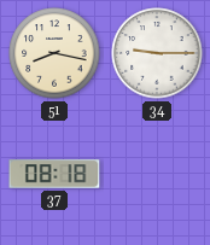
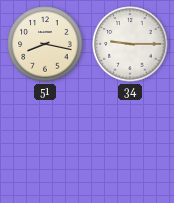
37: 08:18 -> none
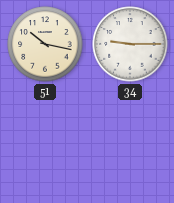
51: 8:17 -> 10:17
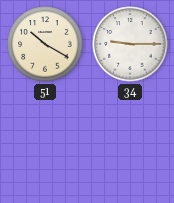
51: 10:17 -> 10:20
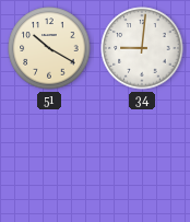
34: 9:15 -> 9:01
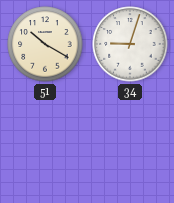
34: 9:01 -> 9:03
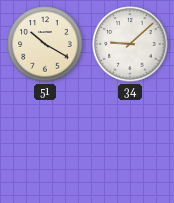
34: 9:03 -> 9:08
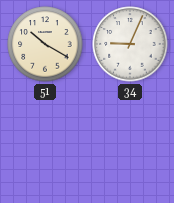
34: 9:08 -> 9:04
